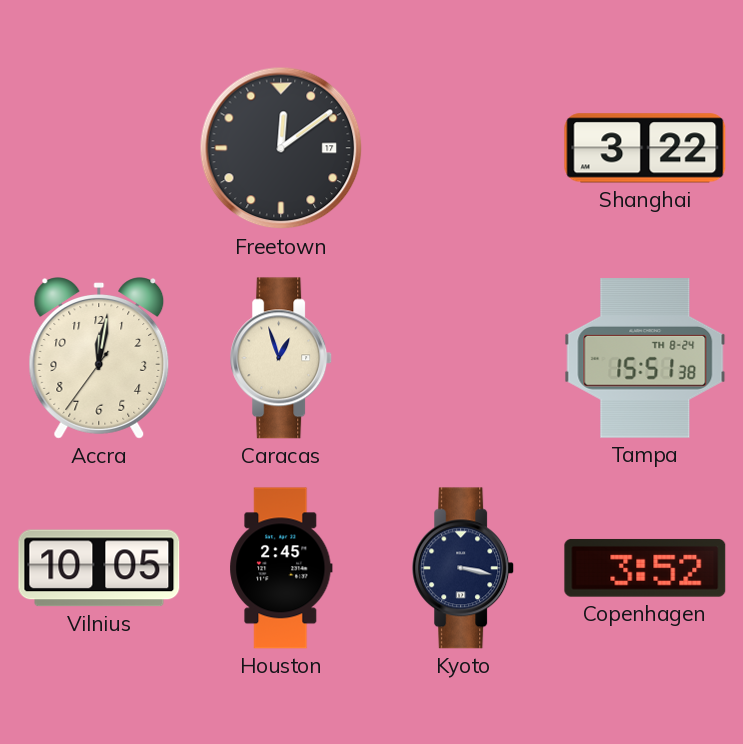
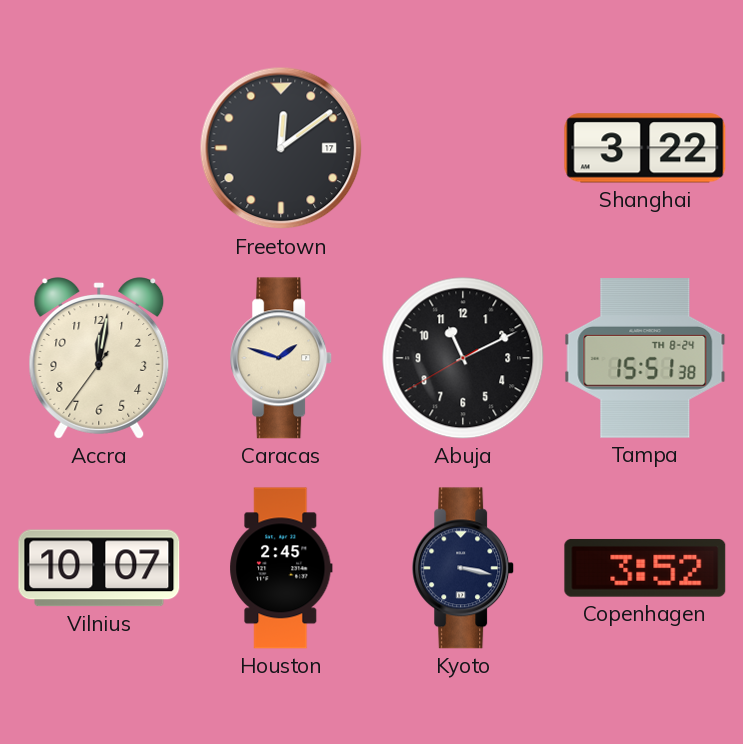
Caracas: 12:57 -> 1:48
Abuja: none -> 11:10
Vilnius: 10:05 -> 10:07
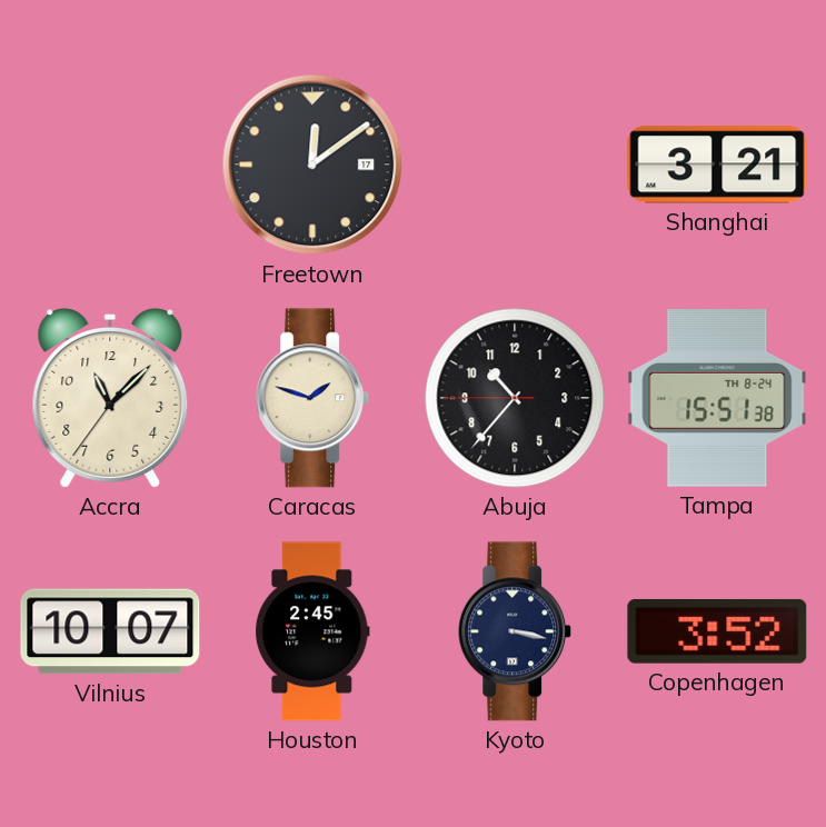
Shanghai: 3:22 -> 3:21
Accra: 12:01 -> 11:07
Abuja: 11:10 -> 10:36
